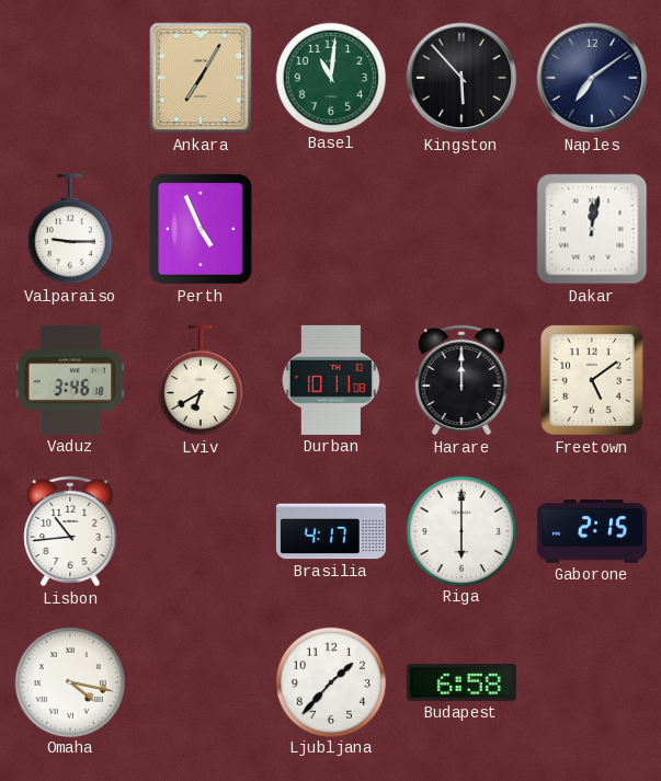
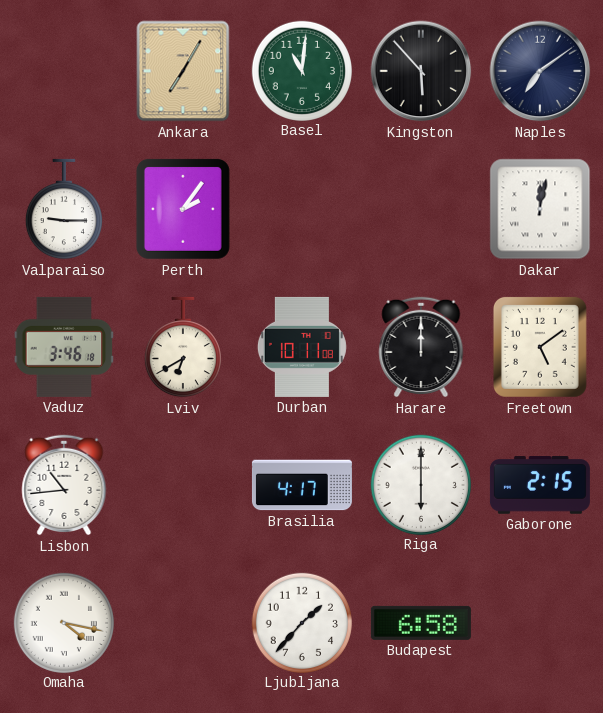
Perth: 4:56 -> 2:06
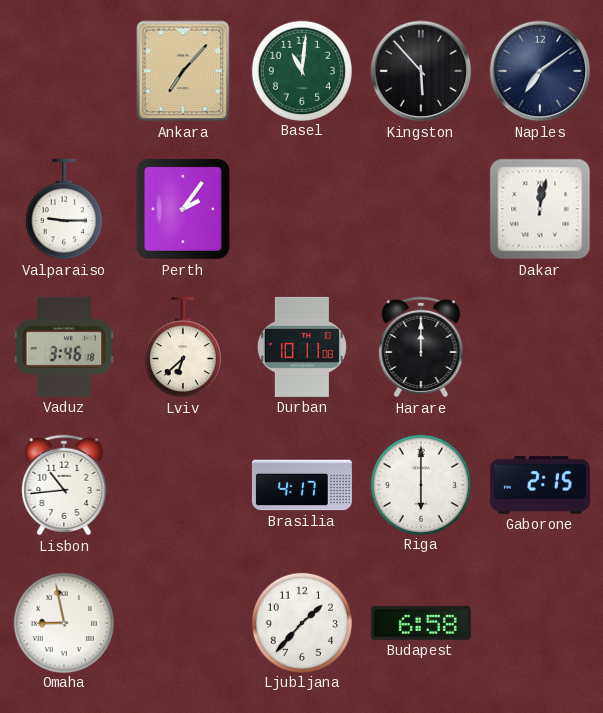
Ankara: 7:05 -> 7:07
Lviv: 6:40 -> 6:38
Freetown: 5:09 -> none
Omaha: 4:17 -> 8:58
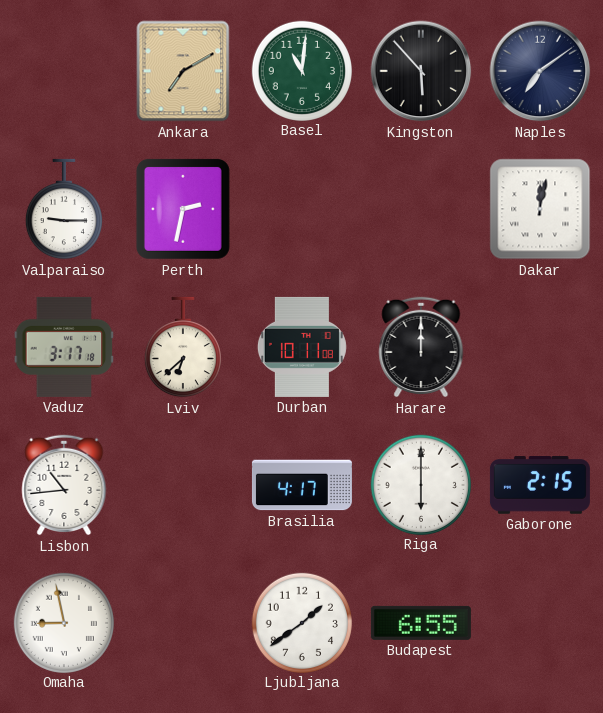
Ankara: 7:07 -> 7:10
Perth: 2:06 -> 2:32
Vaduz: 3:46 -> 3:17
Ljubljana: 1:37 -> 1:39
Budapest: 6:58 -> 6:55
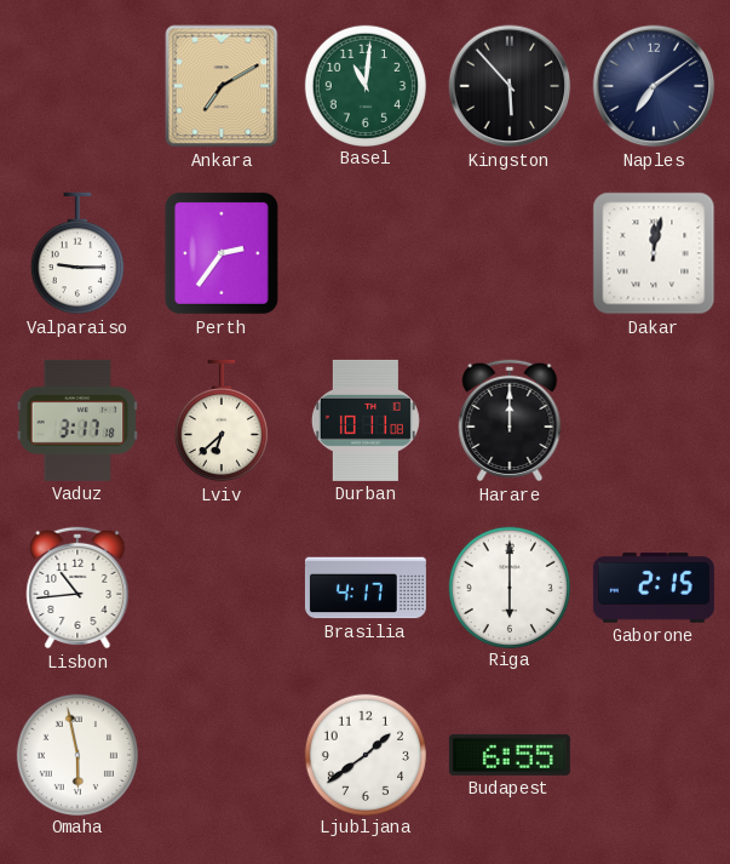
Perth: 2:32 -> 2:36
Omaha: 8:58 -> 5:58
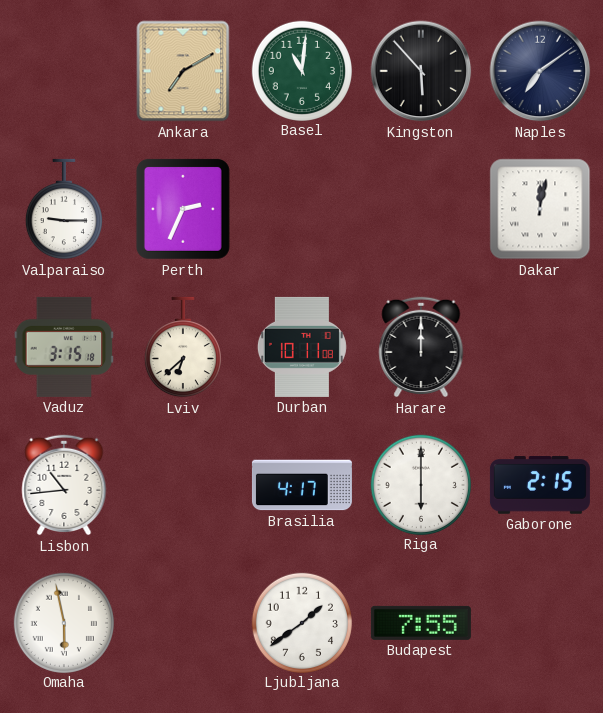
Perth: 2:36 -> 2:34
Vaduz: 3:17 -> 3:15
Budapest: 6:55 -> 7:55
